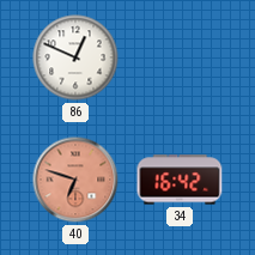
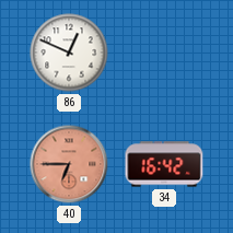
40: 6:48 -> 6:45
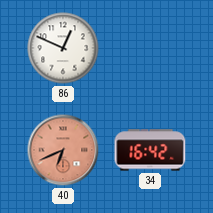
40: 6:45 -> 6:41
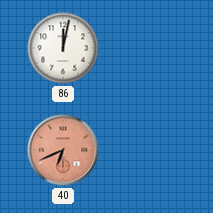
86: 12:49 -> 12:02
34: 16:42 -> none
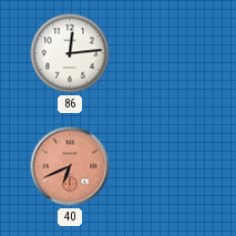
86: 12:02 -> 12:14
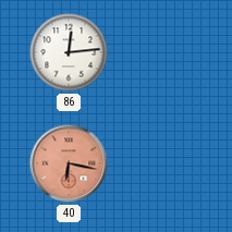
40: 6:41 -> 6:17
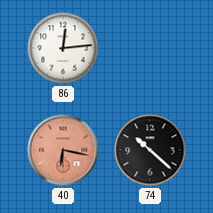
74: none -> 10:22
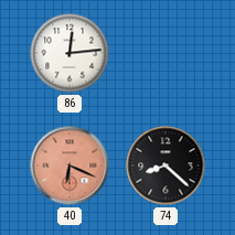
40: 6:17 -> 6:19
74: 10:22 -> 8:22
